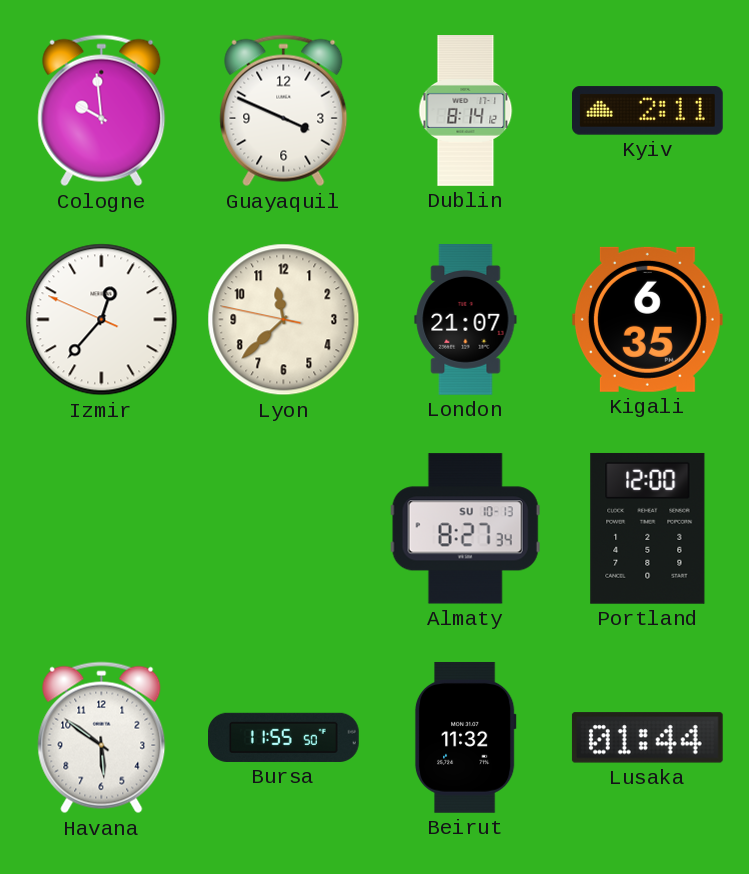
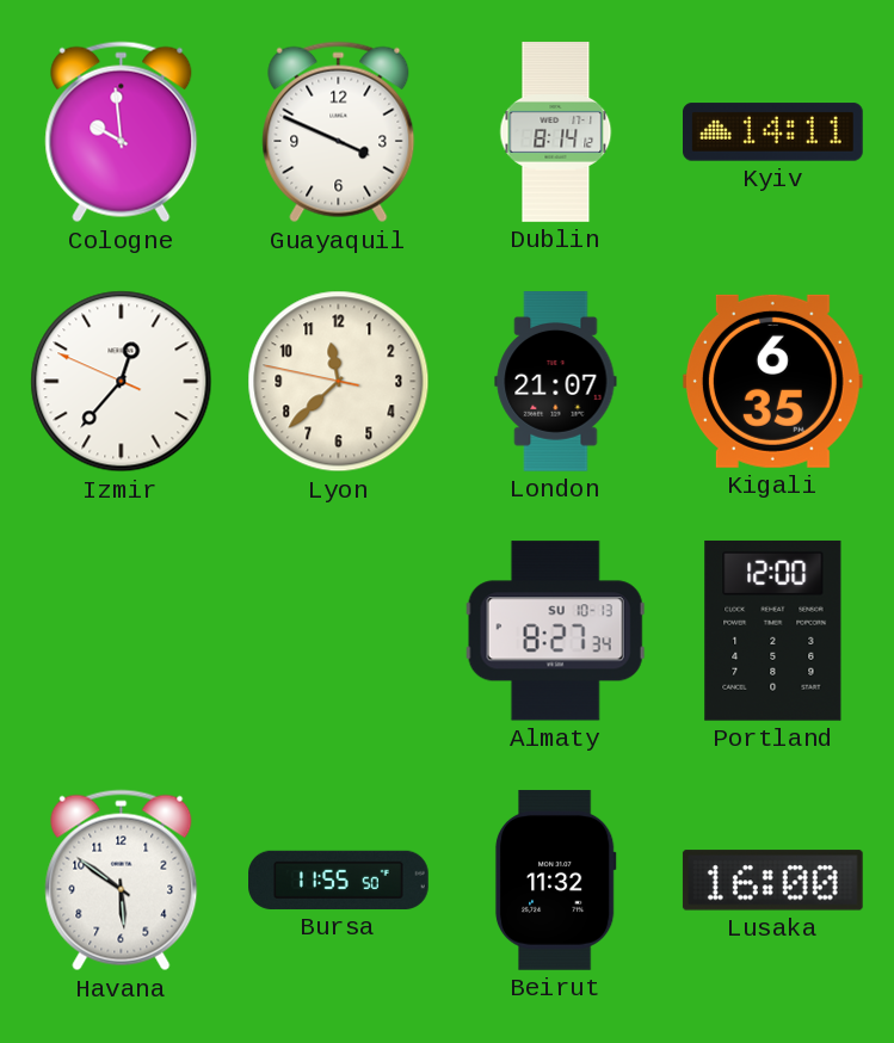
Kyiv: 2:11 -> 14:11
Lusaka: 01:44 -> 16:00
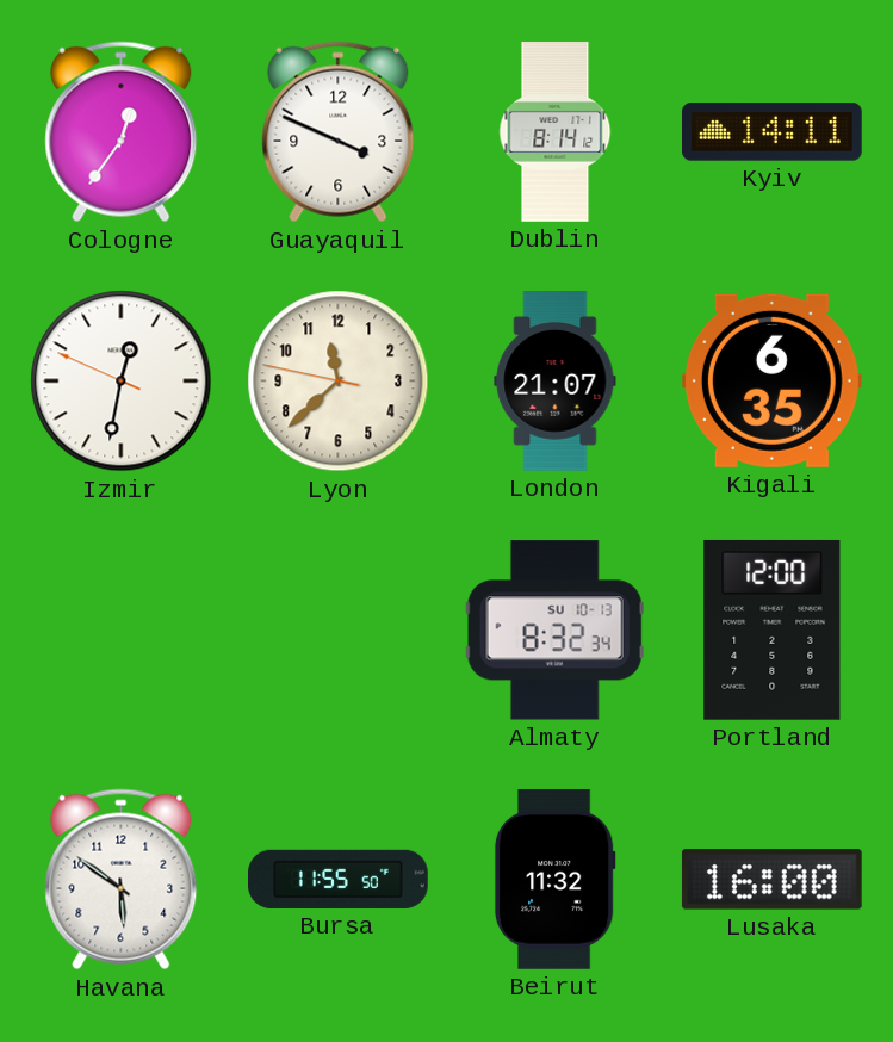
Cologne: 9:59 -> 12:36
Izmir: 12:36 -> 12:31
Almaty: 8:27 -> 8:32
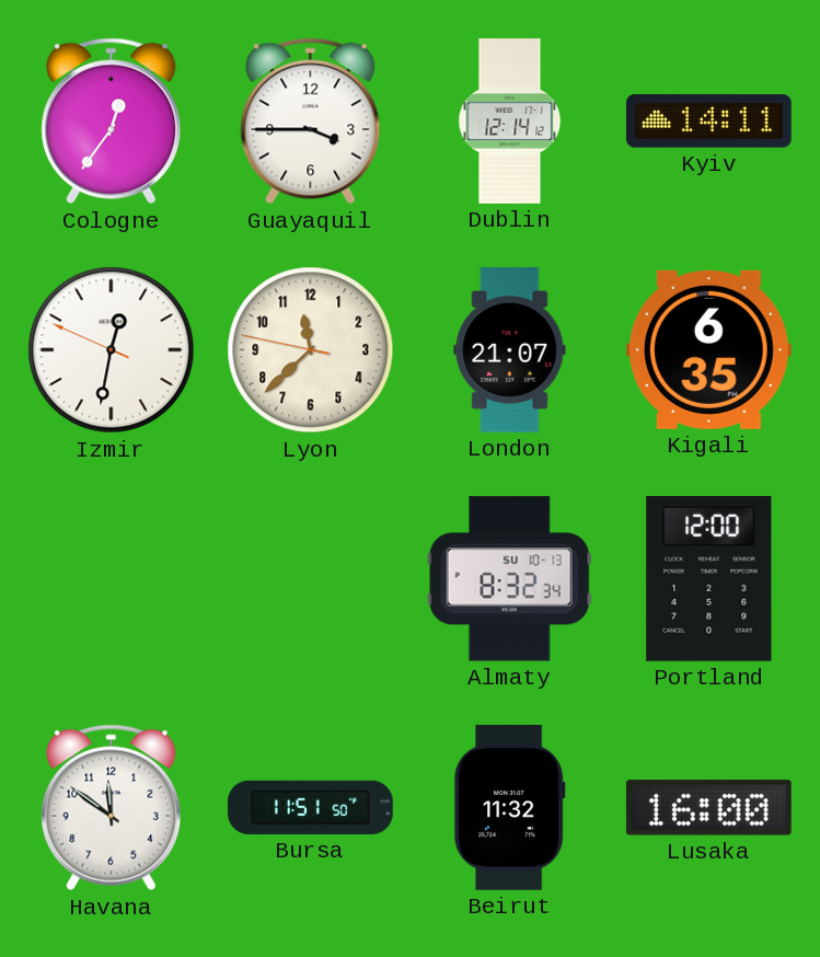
Guayaquil: 3:49 -> 3:45
Dublin: 8:14 -> 12:14
Havana: 5:51 -> 11:51
Bursa: 11:55 -> 11:51
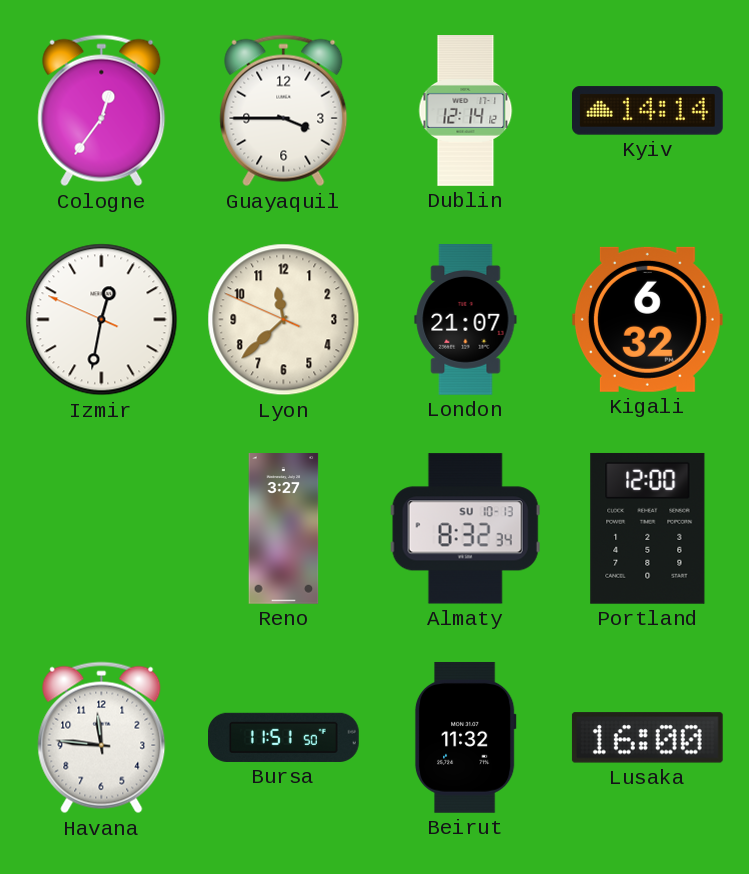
Kyiv: 14:11 -> 14:14
Lyon: 11:37:47 -> 11:37:49
Kigali: 6:35 -> 6:32
Reno: none -> 3:27
Havana: 11:51 -> 11:46
